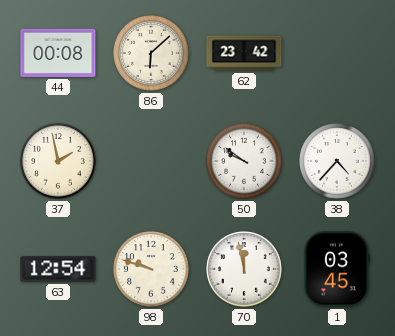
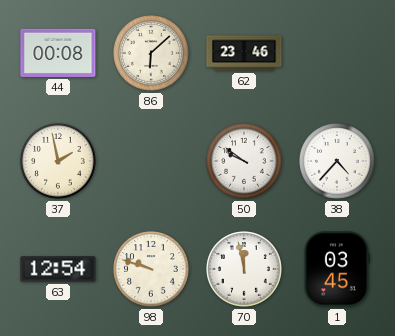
62: 23:42 -> 23:46
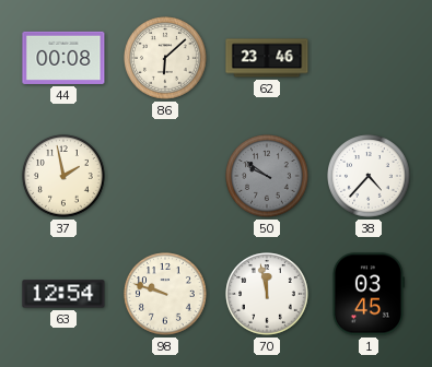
50 dial: white -> grey
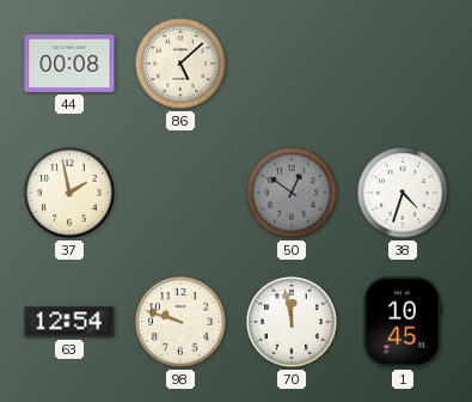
86: 6:08 -> 5:08
62: 23:46 -> none
50: 9:51 -> 12:51
38: 4:37 -> 4:33
1: 03:45 -> 10:45
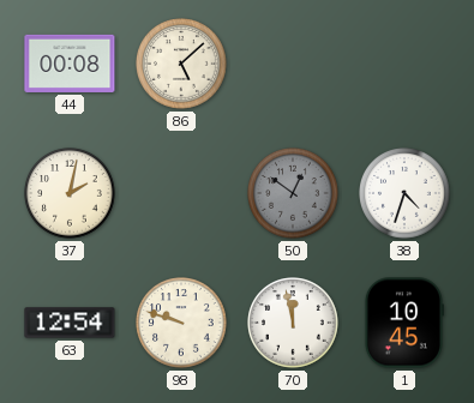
37: 1:58 -> 2:02
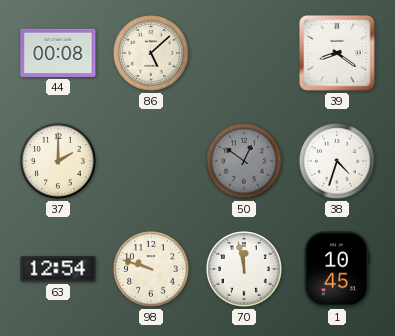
39: none -> 8:21
37: 2:02 -> 2:00
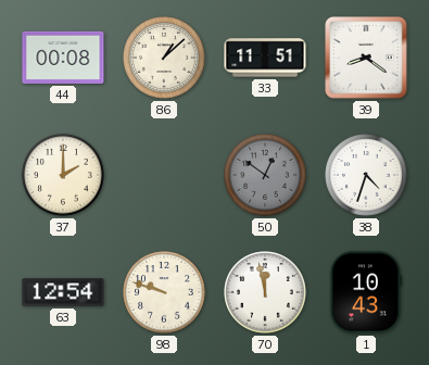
86: 5:08 -> 1:08
33: none -> 11:51
1: 10:45 -> 10:43
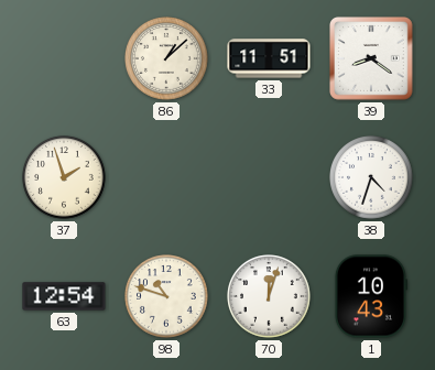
44: 00:08 -> none
37: 2:00 -> 1:57
50: 12:51 -> none
98: 9:48 -> 10:48
70: 11:58 -> 12:03
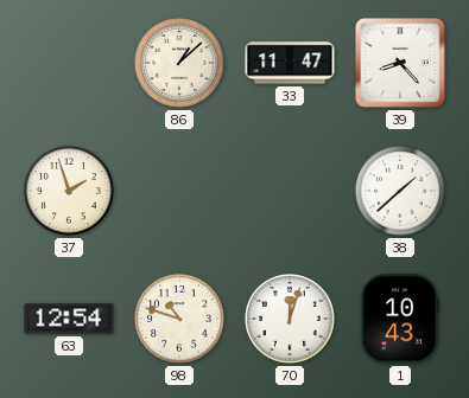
33: 11:51 -> 11:47
39: 8:21 -> 8:23
38: 4:33 -> 1:38
